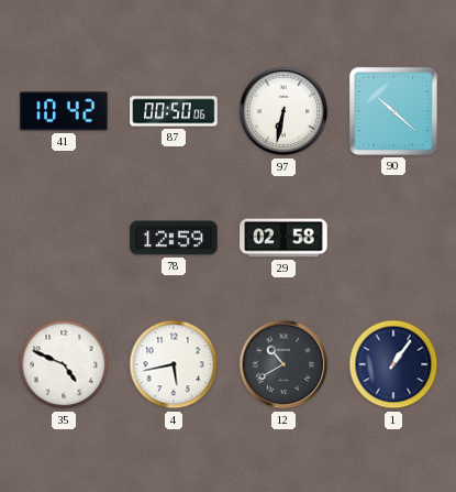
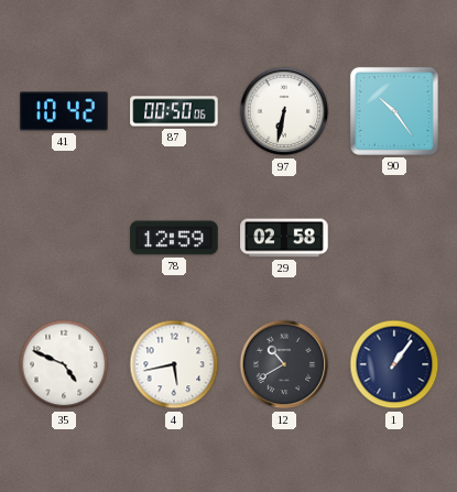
90: 10:22 -> 10:24
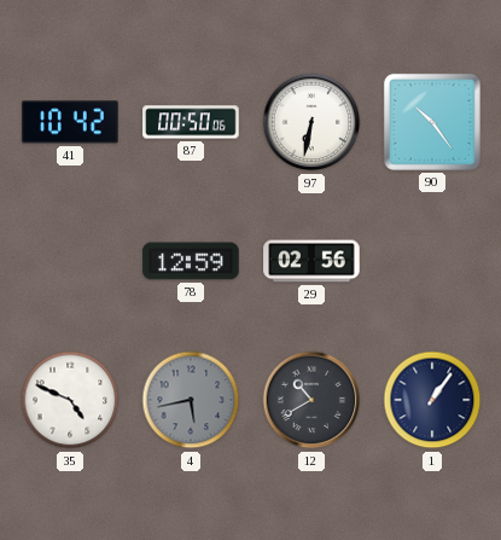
29: 02:58 -> 02:56
4 dial: white -> grey
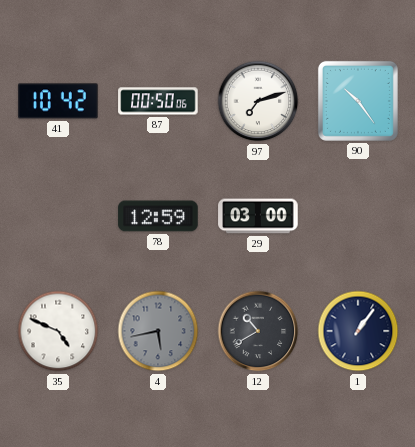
97: 6:32 -> 7:12
29: 02:56 -> 03:00
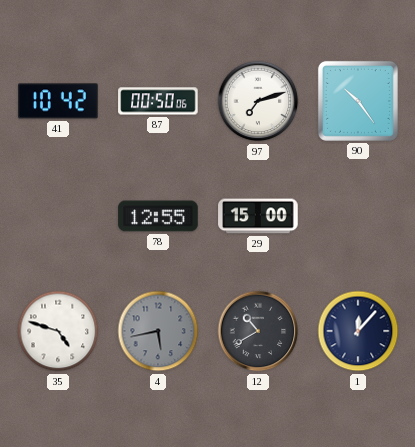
78: 12:59 -> 12:55
29: 03:00 -> 15:00
35: 4:49 -> 4:48
1: 1:06 -> 12:07
